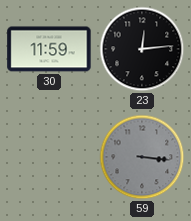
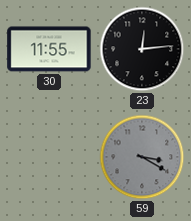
30: 11:59 -> 11:55
59: 3:16 -> 3:20
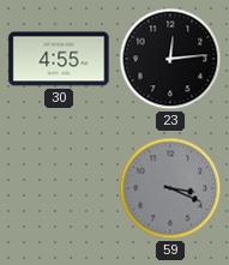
30: 11:55 -> 4:55
59: 3:20 -> 3:19
